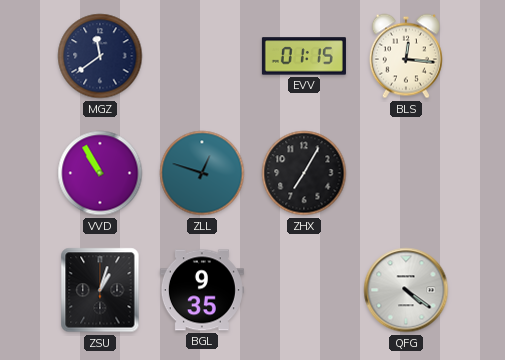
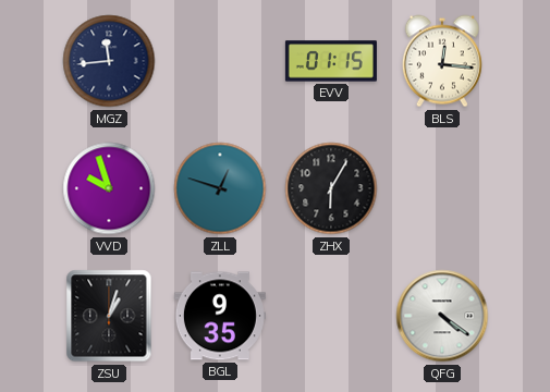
MGZ: 11:39 -> 11:44
VVD: 10:55 -> 9:57
ZHX: 7:05 -> 6:05
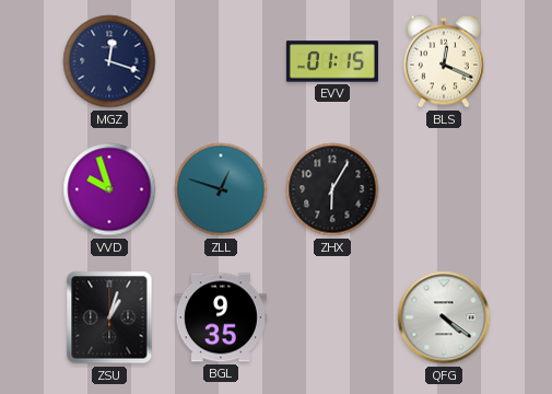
MGZ: 11:44 -> 12:18
BLS: 12:16 -> 12:19
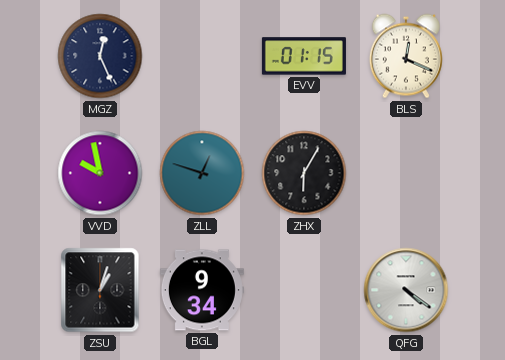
MGZ: 12:18 -> 12:26
VVD: 9:57 -> 9:58
BGL: 9:35 -> 9:34
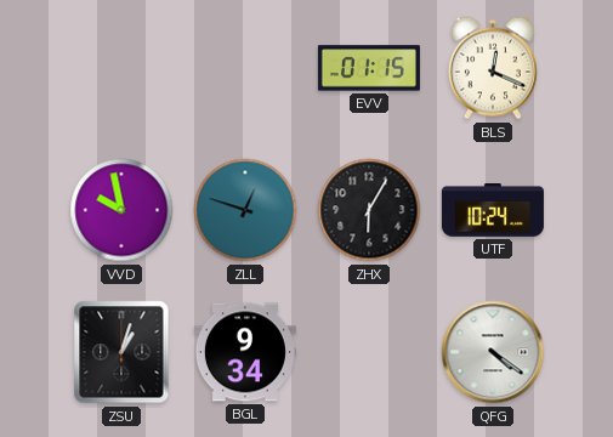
MGZ: 12:26 -> none
UTF: none -> 10:24
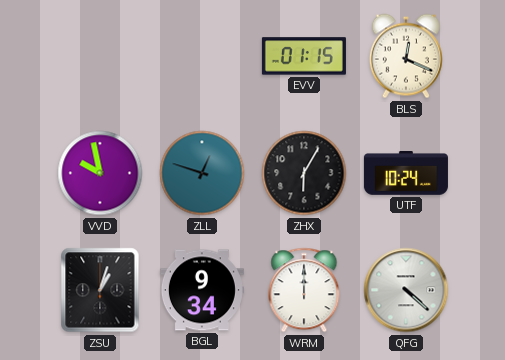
WRM: none -> 12:00
QFG: 4:21 -> 4:22
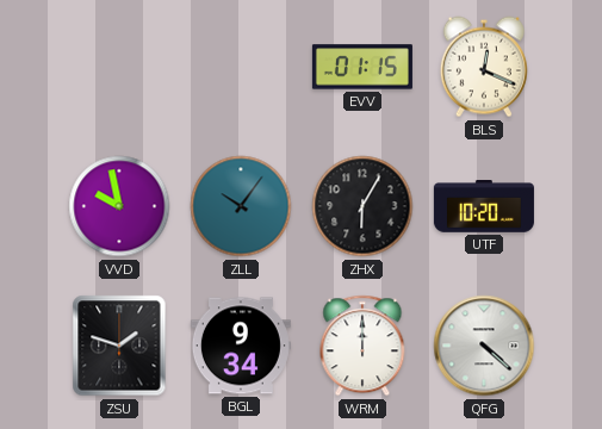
ZLL: 12:48 -> 10:06
UTF: 10:24 -> 10:20
ZSU: 1:03 -> 1:48
